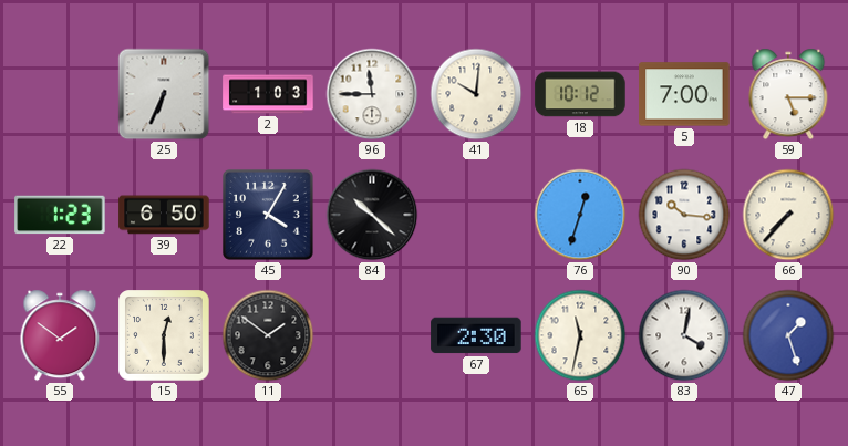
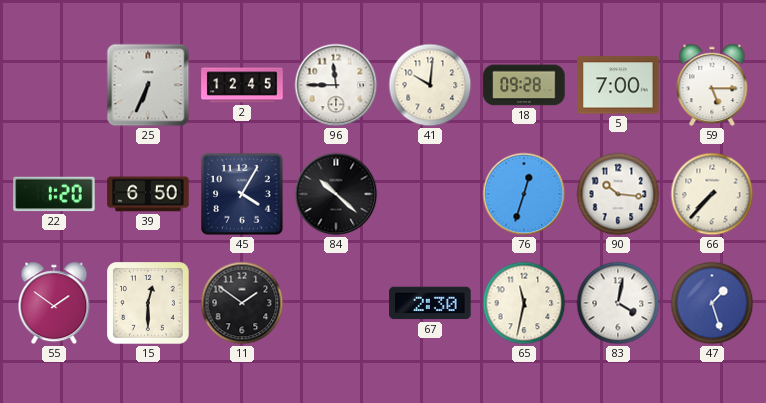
2: 1:03 -> 12:45
18: 10:12 -> 09:28
22: 1:23 -> 1:20
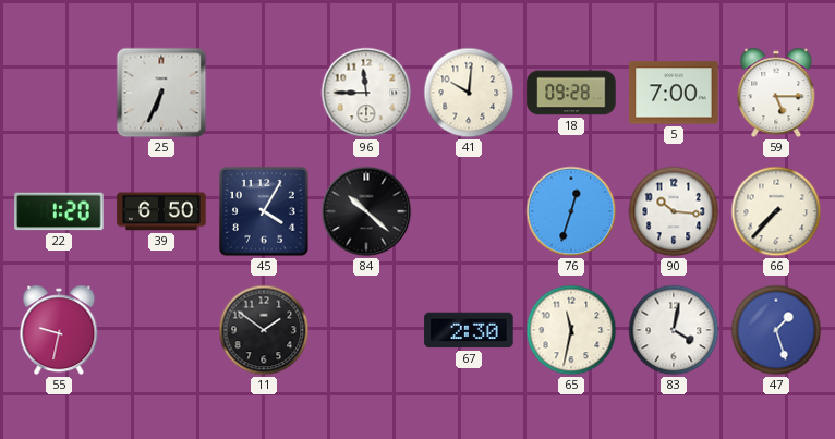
2: 12:45 -> none
55: 1:51 -> 9:32
15: 12:30 -> none
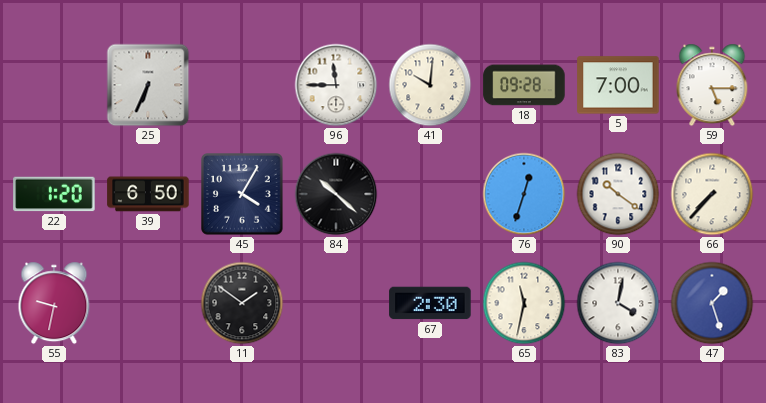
90: 10:16 -> 10:21
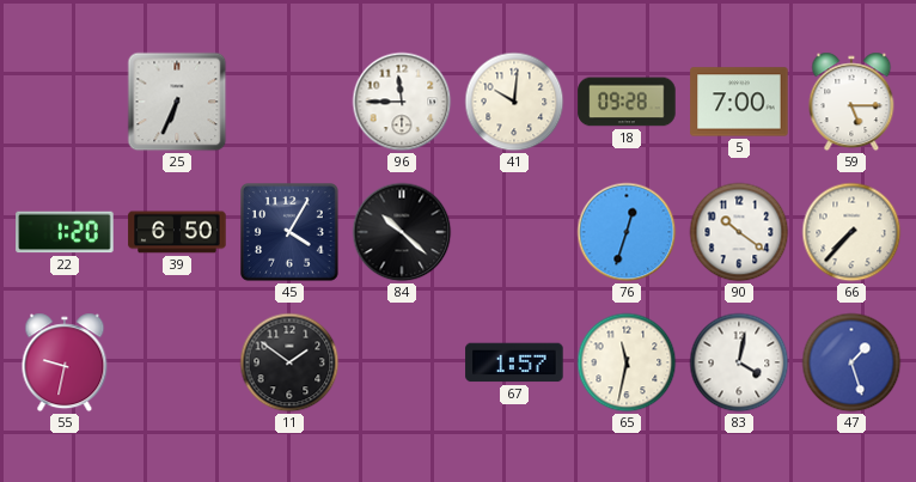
67: 2:30 -> 1:57
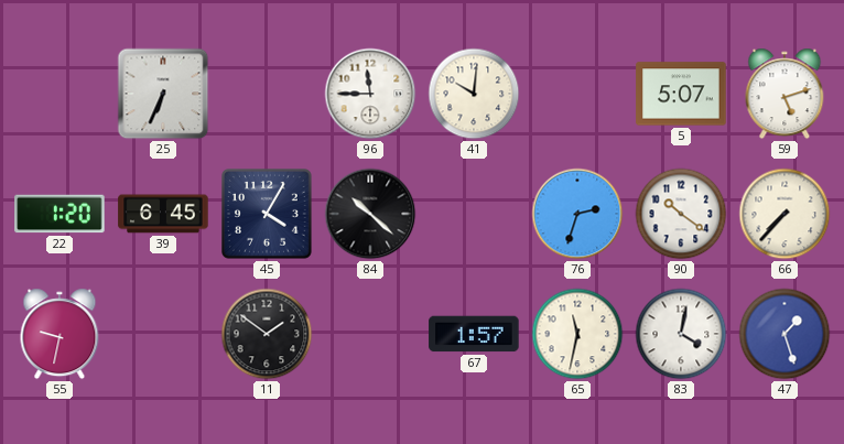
18: 09:28 -> none
5: 7:00 -> 5:07
59: 5:15 -> 5:12
39: 6:50 -> 6:45
76: 12:33 -> 2:33
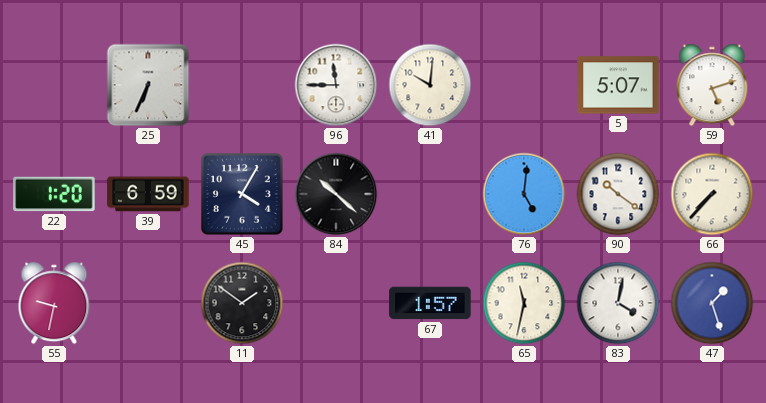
39: 6:45 -> 6:59
76: 2:33 -> 5:01
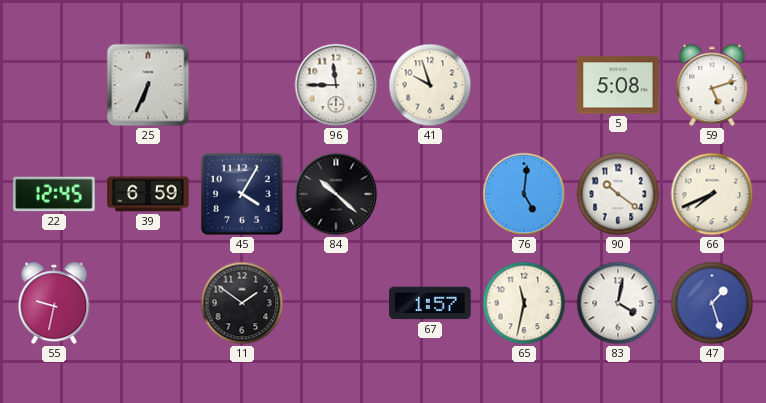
41: 10:01 -> 9:57
5: 5:07 -> 5:08
22: 1:20 -> 12:45
66: 7:37 -> 7:41
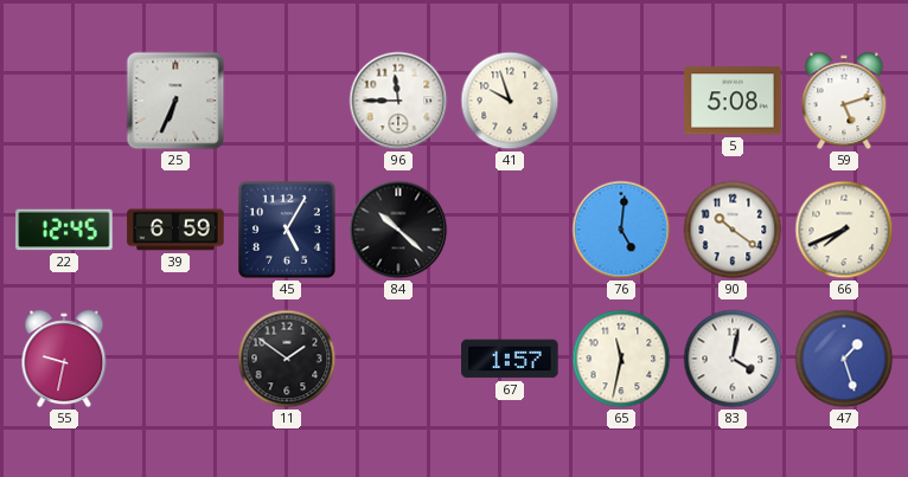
45: 4:05 -> 5:05
